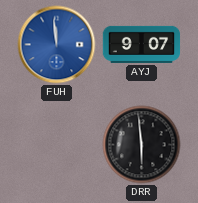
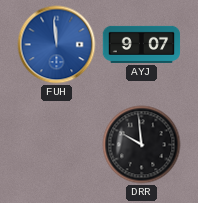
DRR: 5:59 -> 9:59
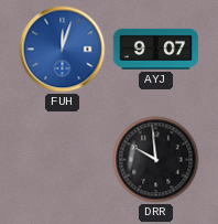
FUH: 11:59 -> 12:03
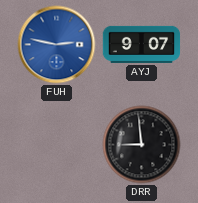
FUH: 12:03 -> 2:47
DRR: 9:59 -> 8:59
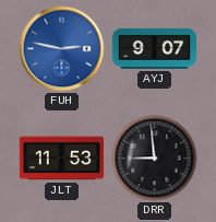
JLT: none -> 11:53
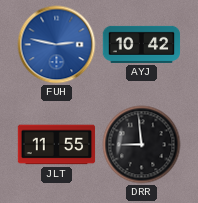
AYJ: 9:07 -> 10:42
JLT: 11:53 -> 11:55
